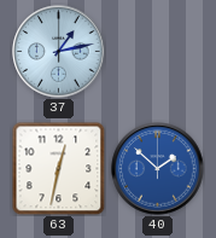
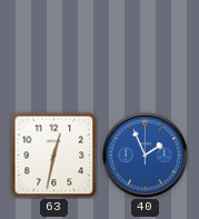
37: 1:13 -> none
40: 1:52 -> 1:56
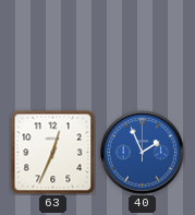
63: 12:32 -> 12:34
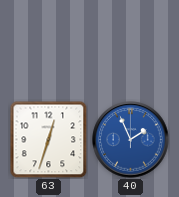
63: 12:34 -> 12:33
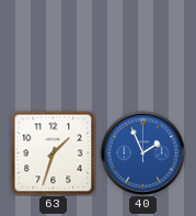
63: 12:33 -> 1:33
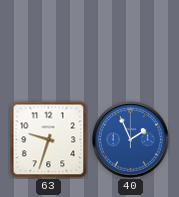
63: 1:33 -> 9:33
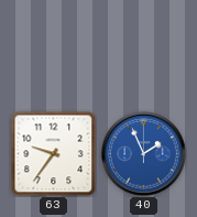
63: 9:33 -> 9:36
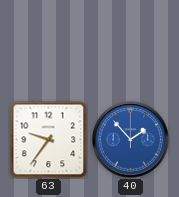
40: 1:56 -> 1:53
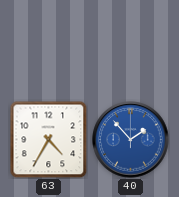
63: 9:36 -> 4:35
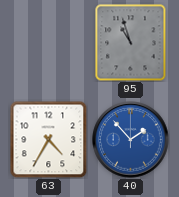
95: none -> 10:57
